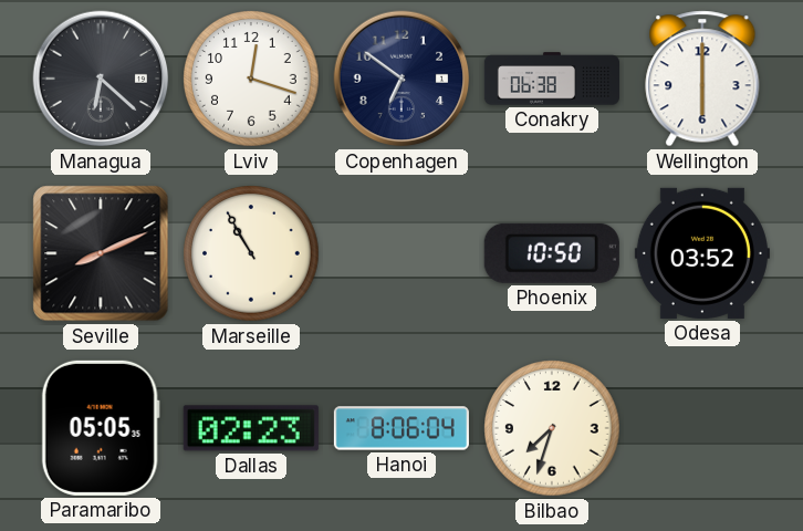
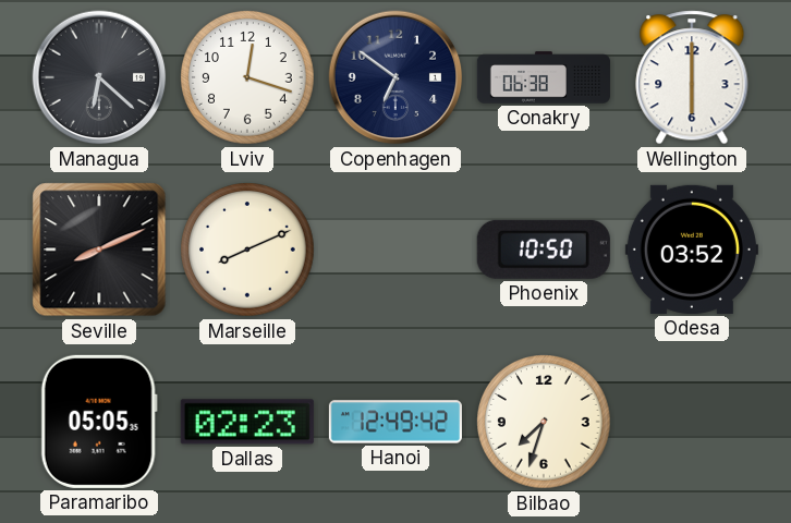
Marseille: 10:55 -> 8:11
Hanoi: 8:06 -> 12:49
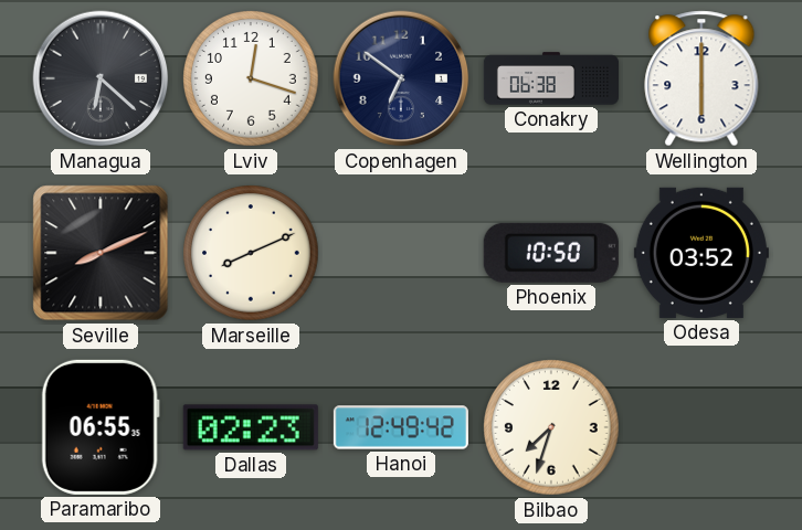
Paramaribo: 05:05 -> 06:55
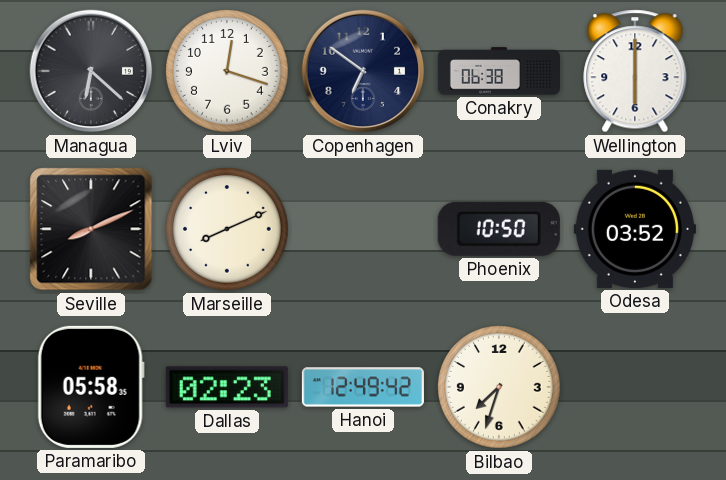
Paramaribo: 06:55 -> 05:58
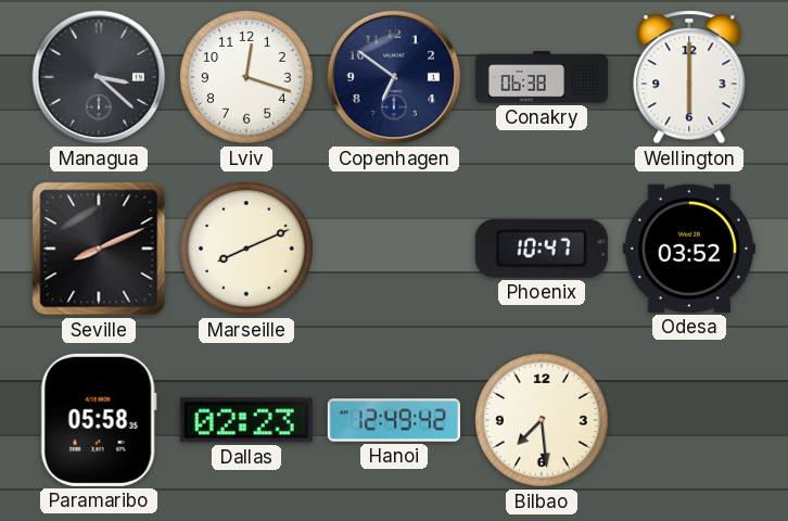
Managua: 6:22 -> 3:22
Phoenix: 10:50 -> 10:47
Bilbao: 7:33 -> 7:29
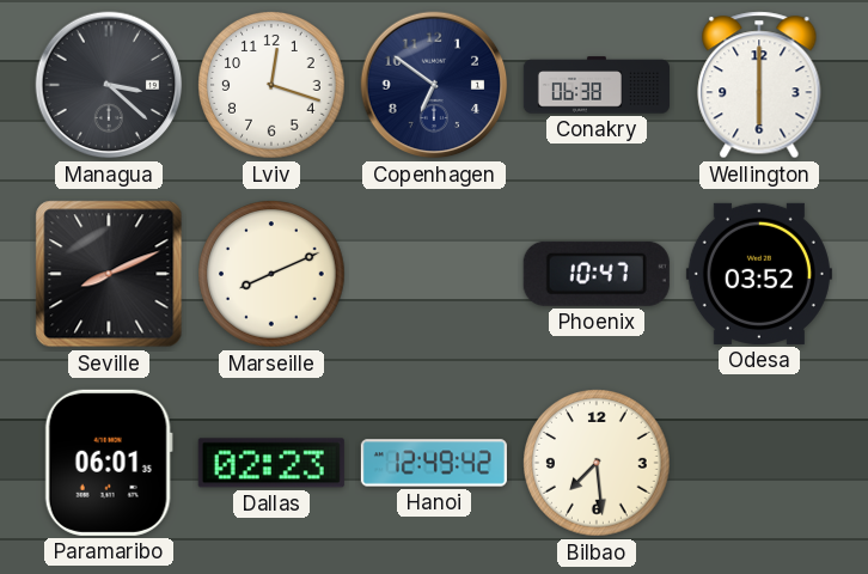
Paramaribo: 05:58 -> 06:01
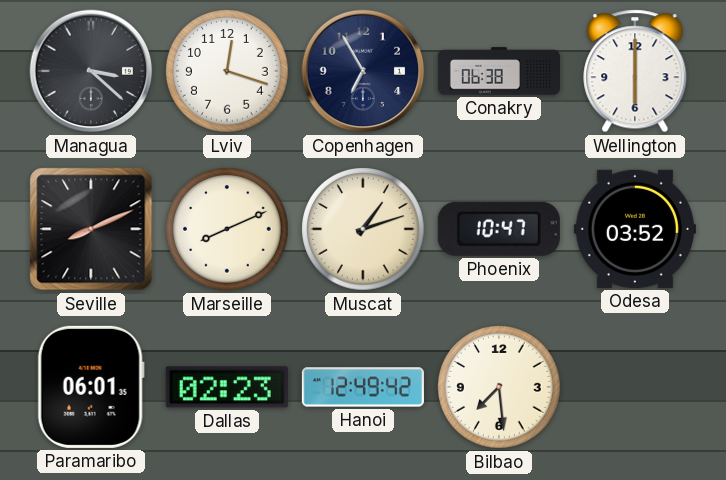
Copenhagen: 6:51 -> 6:55
Muscat: none -> 1:12
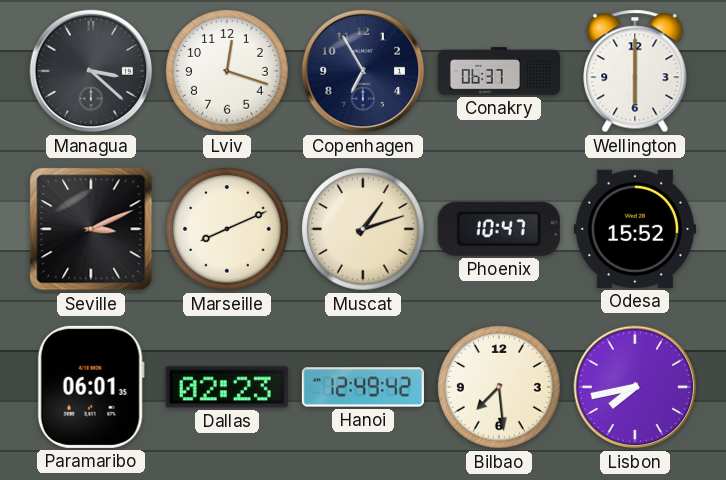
Conakry: 06:38 -> 06:37
Seville: 8:11 -> 3:11
Odesa: 03:52 -> 15:52
Lisbon: none -> 7:43
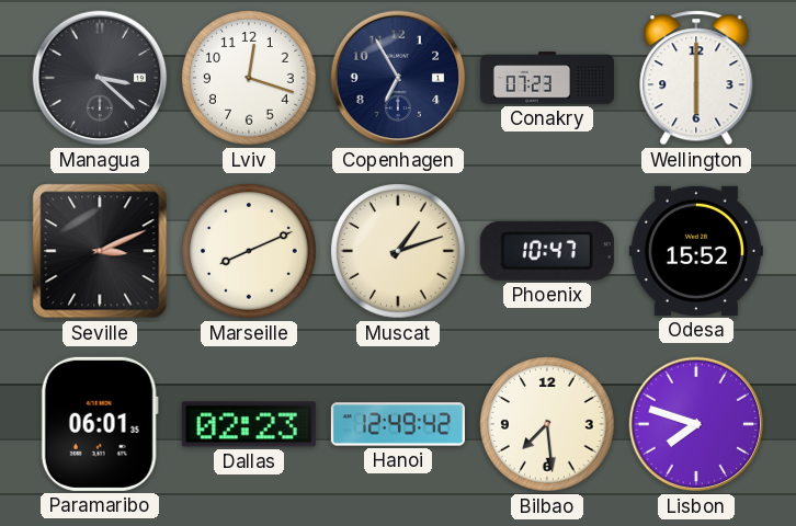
Conakry: 06:37 -> 07:23
Lisbon: 7:43 -> 7:48
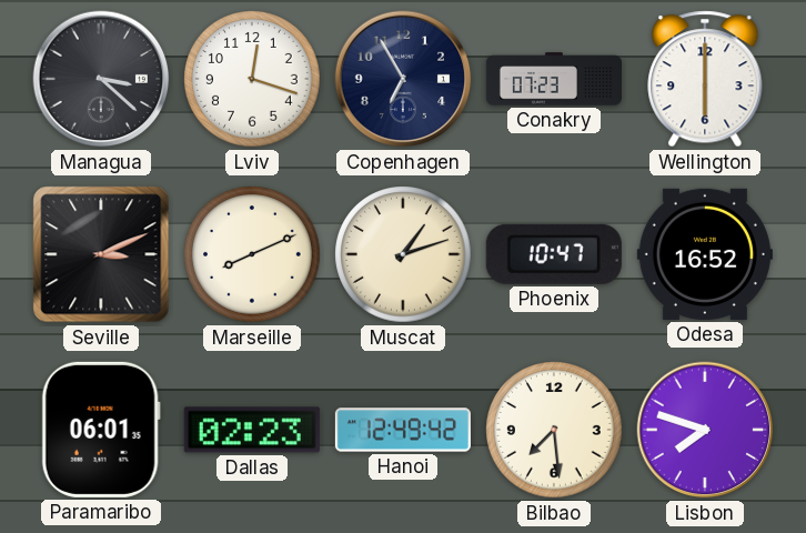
Odesa: 15:52 -> 16:52
